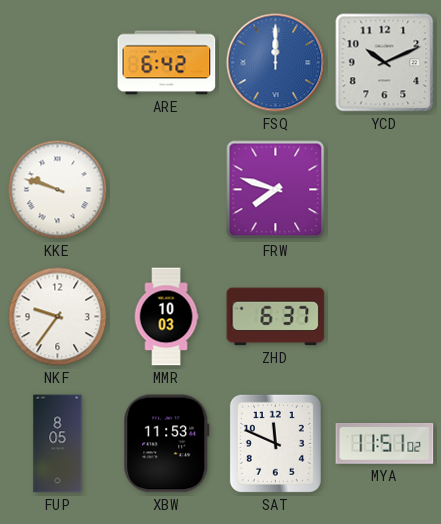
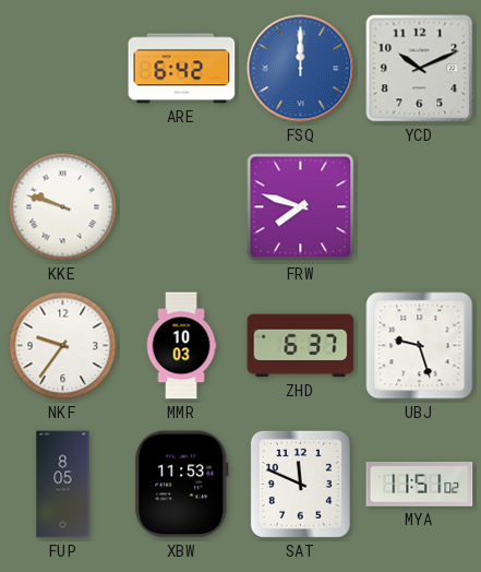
UBJ: none -> 9:27
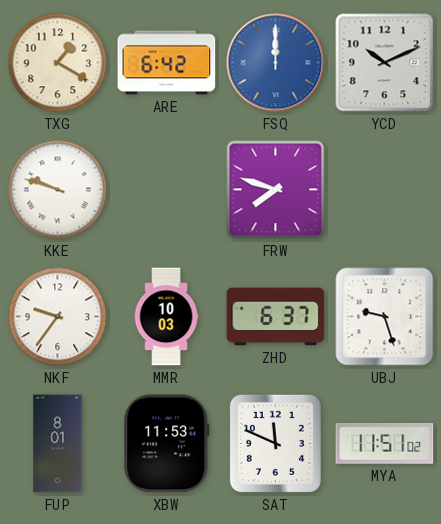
TXG: none -> 1:20
FUP: 8:05 -> 8:01
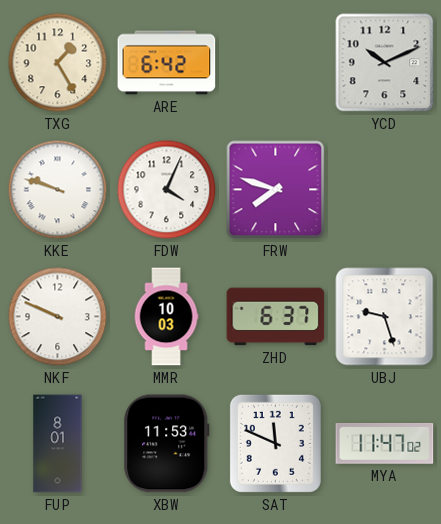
TXG: 1:20 -> 1:25
FSQ: 12:00 -> none
FDW: none -> 4:04
NKF: 9:36 -> 9:49
MYA: 11:51 -> 11:47
